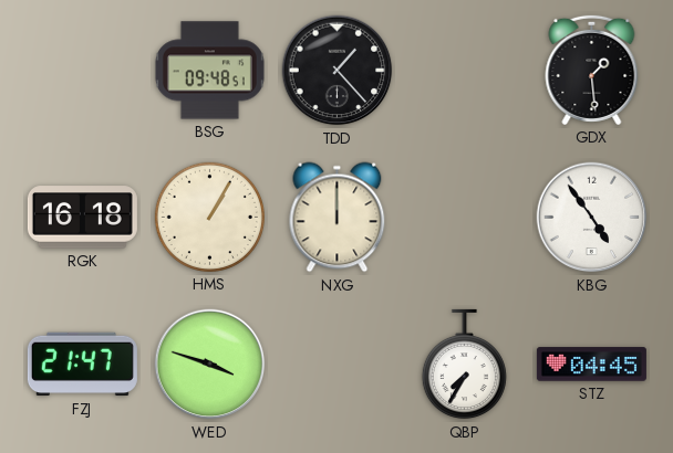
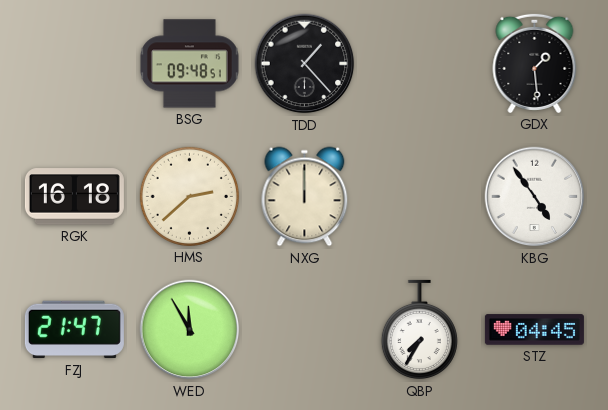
HMS: 1:05 -> 2:38
WED: 3:48 -> 11:55
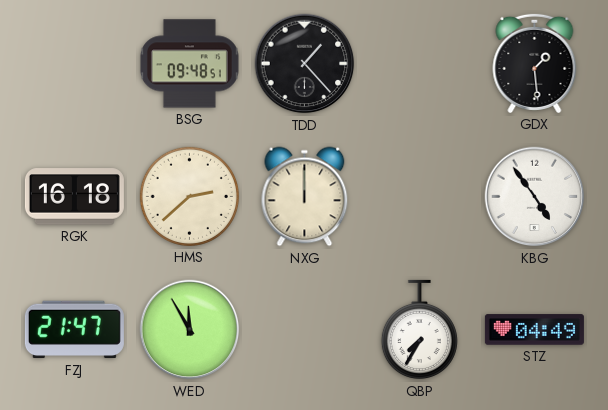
STZ: 04:45 -> 04:49
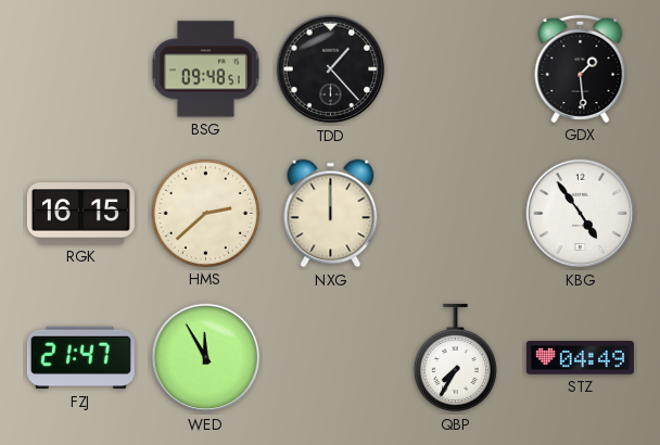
RGK: 16:18 -> 16:15
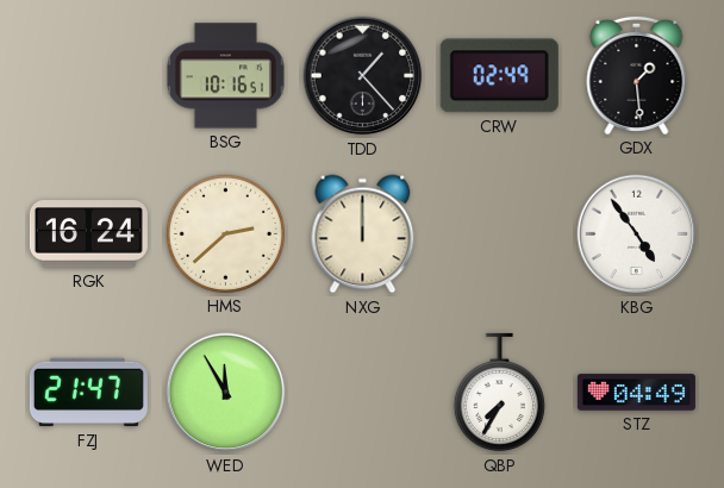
BSG: 09:48 -> 10:16
CRW: none -> 02:49
RGK: 16:15 -> 16:24
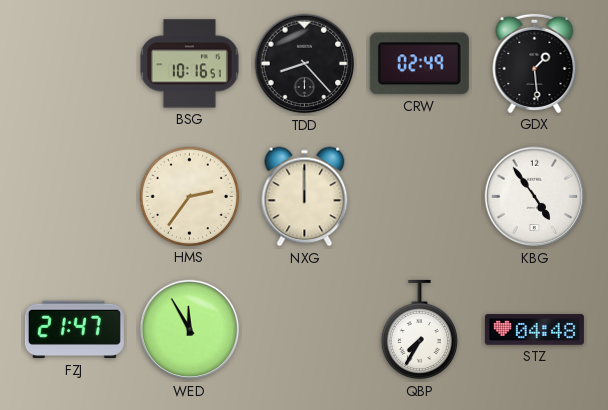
TDD: 1:23 -> 8:23
RGK: 16:24 -> none
HMS: 2:38 -> 2:36
STZ: 04:49 -> 04:48
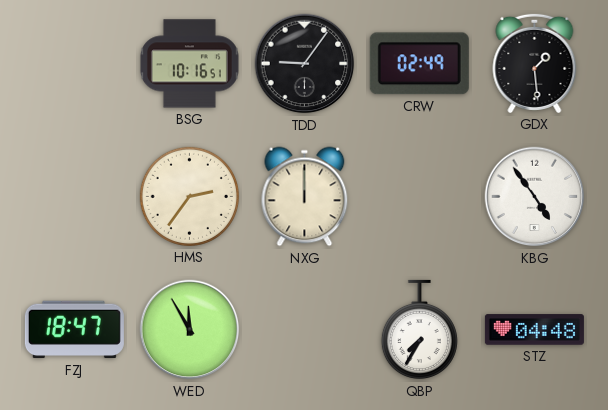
TDD: 8:23 -> 9:06
FZJ: 21:47 -> 18:47
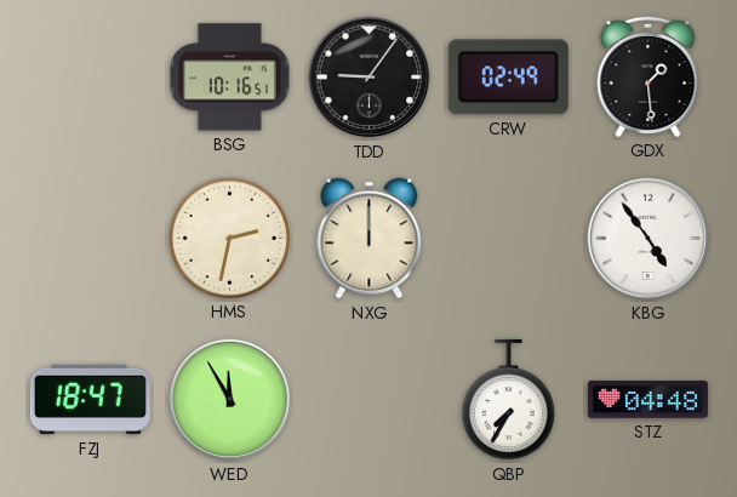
HMS: 2:36 -> 2:32
